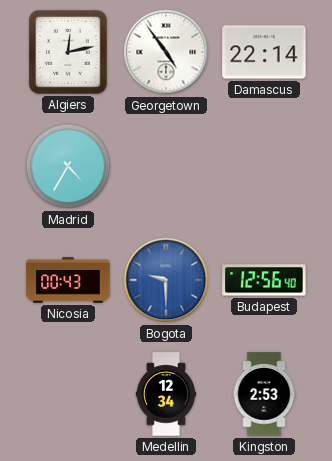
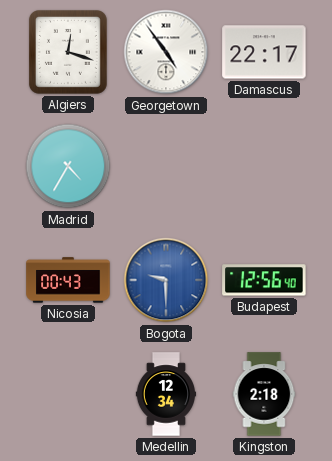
Algiers: 12:13 -> 12:18
Damascus: 22:14 -> 22:17
Kingston: 2:53 -> 2:18
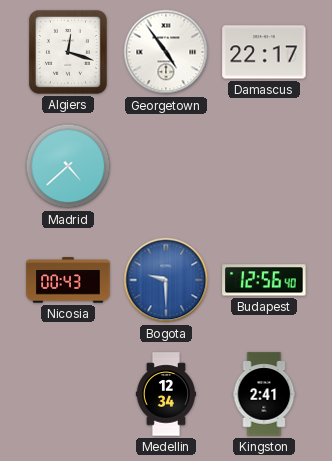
Madrid: 4:35 -> 4:38
Kingston: 2:18 -> 2:41
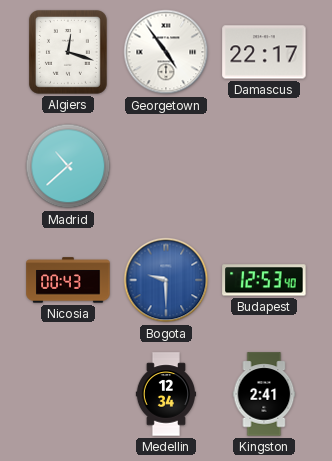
Madrid: 4:38 -> 10:38
Budapest: 12:56 -> 12:53
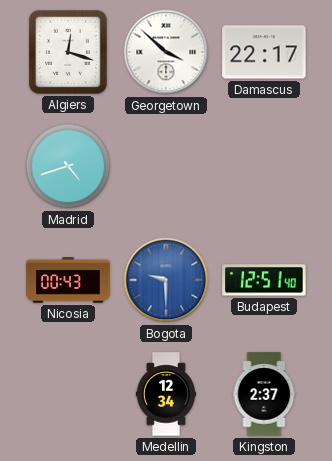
Georgetown: 4:54 -> 3:52
Madrid: 10:38 -> 4:42
Budapest: 12:53 -> 12:51
Kingston: 2:41 -> 2:37
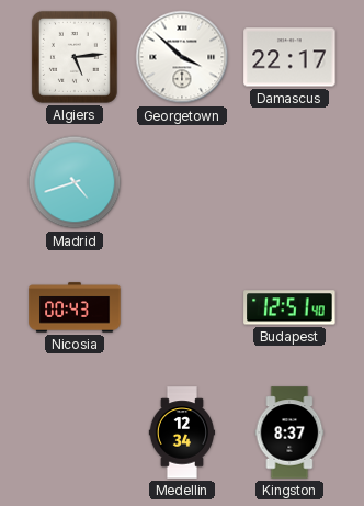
Algiers: 12:18 -> 5:14
Bogota: 9:30 -> none
Kingston: 2:37 -> 8:37
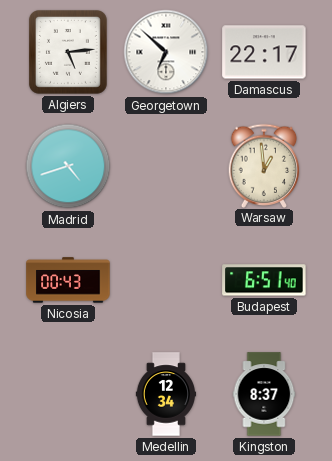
Georgetown: 3:52 -> 6:52
Warsaw: none -> 12:59
Budapest: 12:51 -> 6:51
